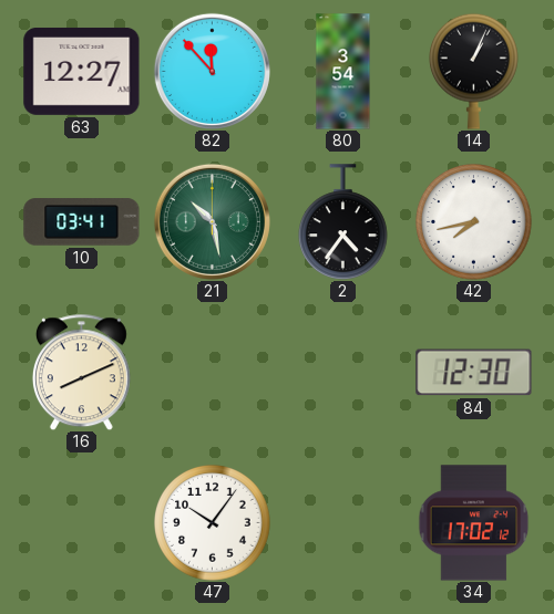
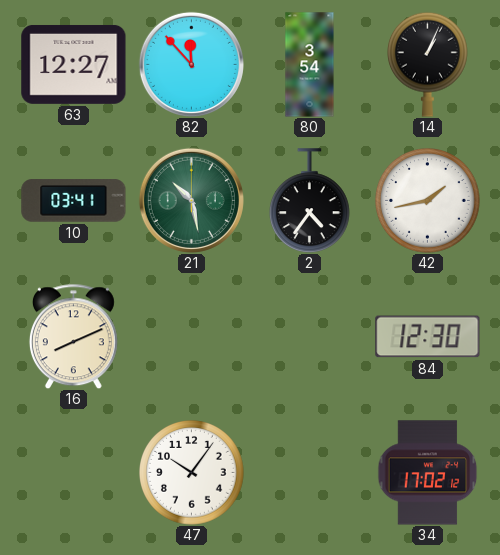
42: 7:43 -> 1:43
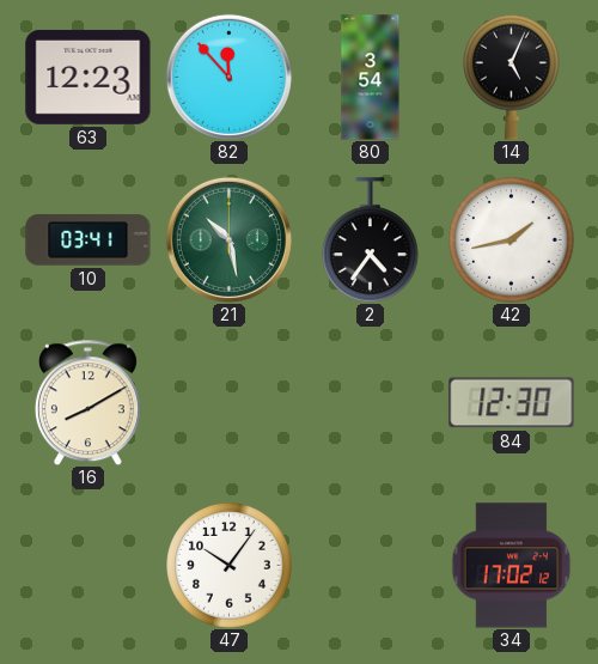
63: 12:27 -> 12:23
14: 1:04 -> 5:04
16: 8:11 -> 8:10
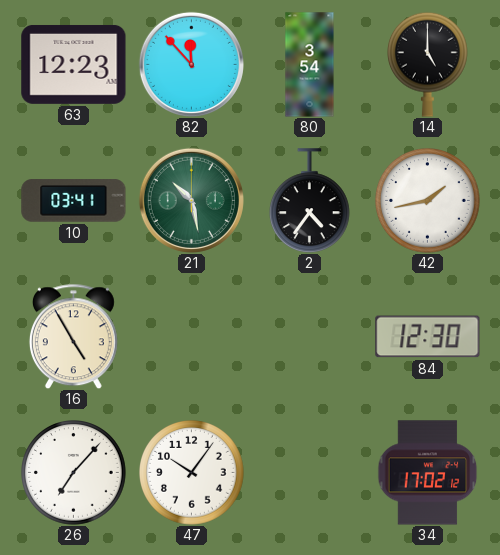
14: 5:04 -> 5:00
16: 8:10 -> 4:55
26: none -> 7:07
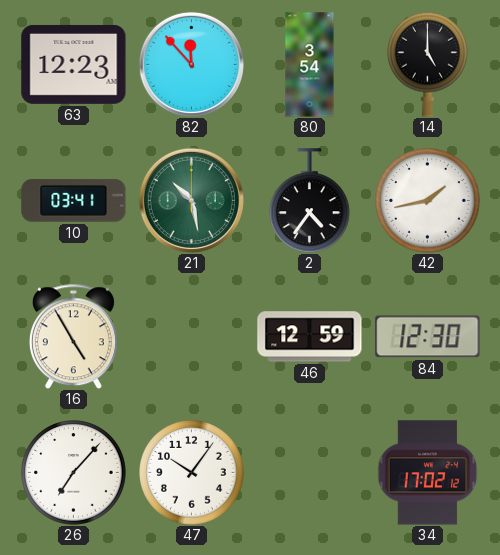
46: none -> 12:59
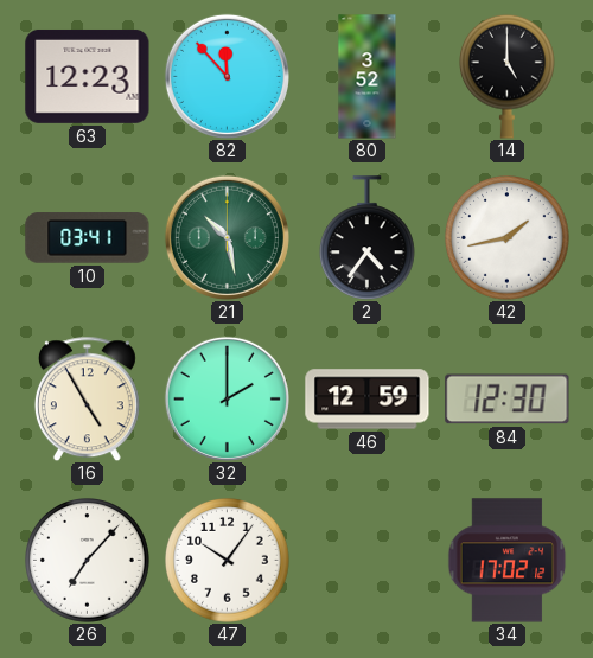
80: 3:54 -> 3:52
32: none -> 2:00
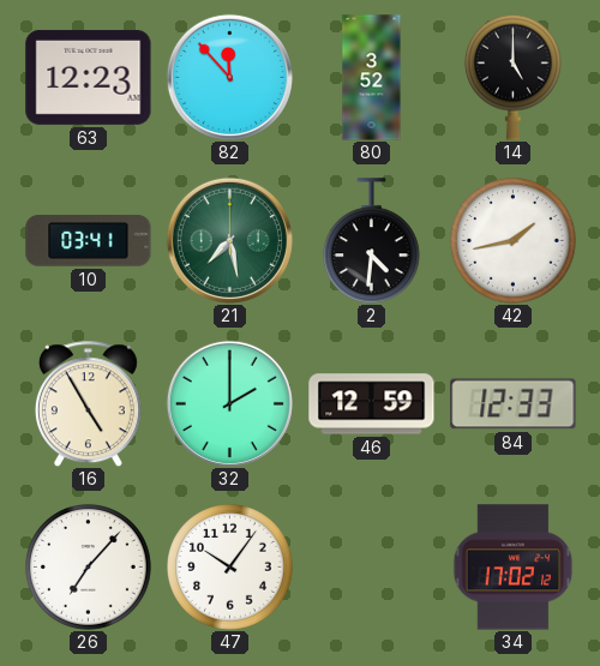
21: 10:28 -> 7:28
2: 4:36 -> 4:31
84: 12:30 -> 12:33
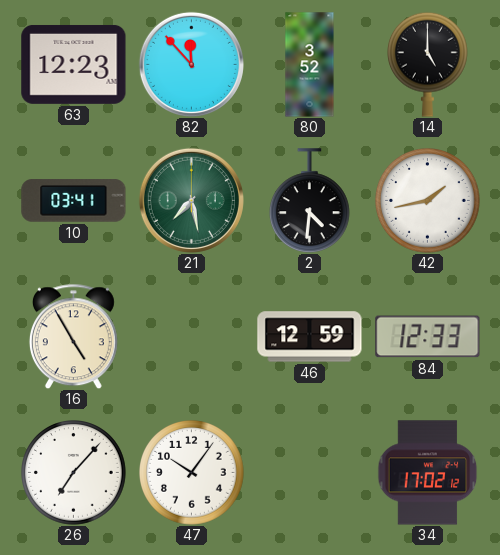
32: 2:00 -> none
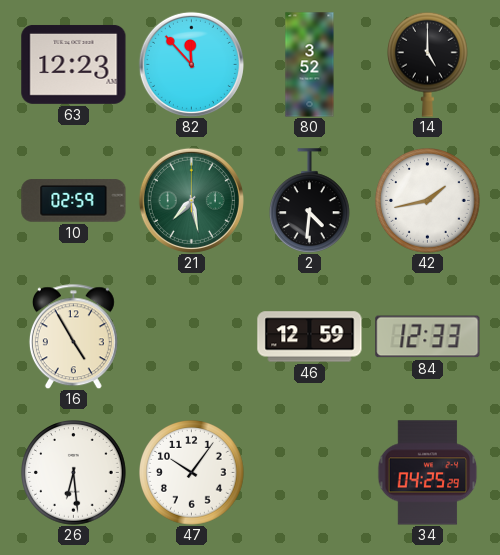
10: 03:41 -> 02:59
26: 7:07 -> 6:29
34: 17:02 -> 04:25
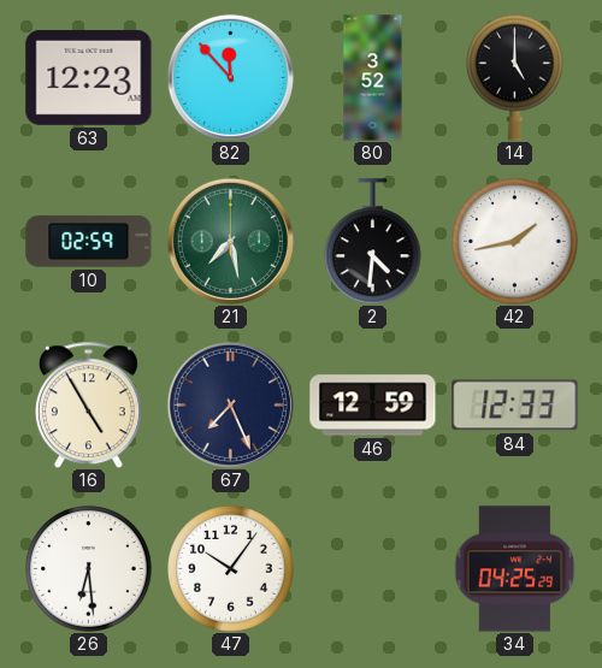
67: none -> 7:26
